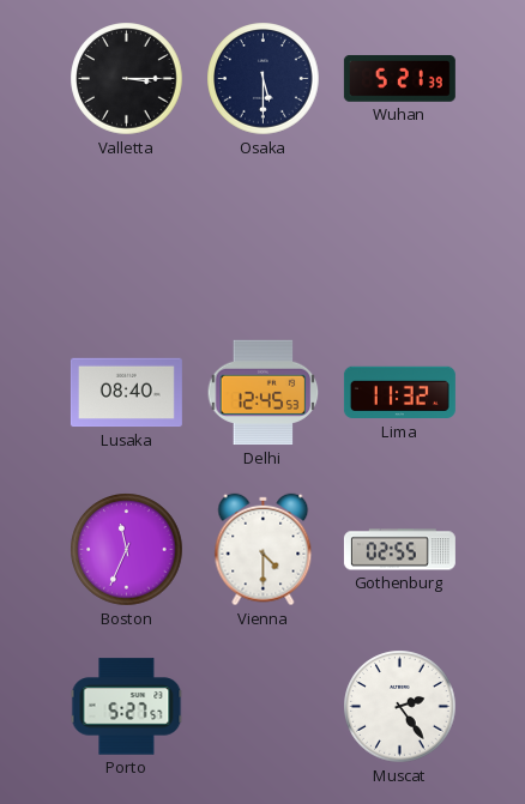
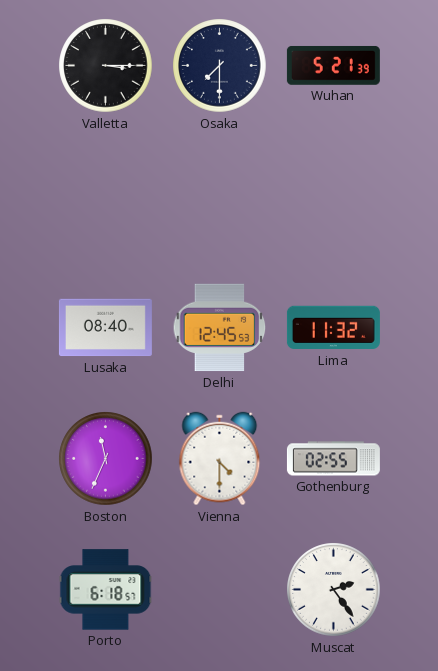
Osaka: 5:30 -> 7:30
Porto: 5:27 -> 6:18
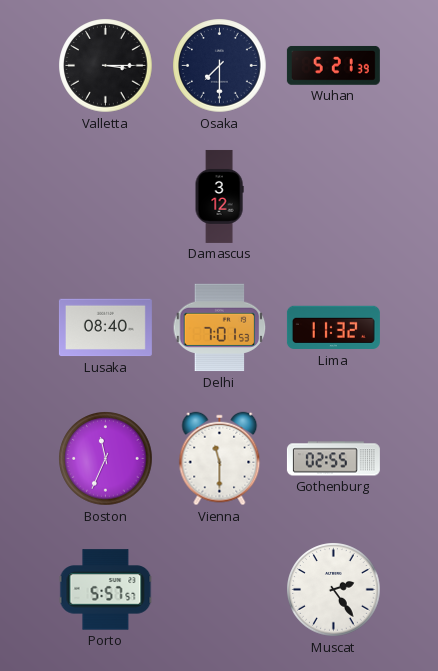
Damascus: none -> 3:12
Delhi: 12:45 -> 7:01
Vienna: 4:30 -> 11:30
Porto: 6:18 -> 5:57
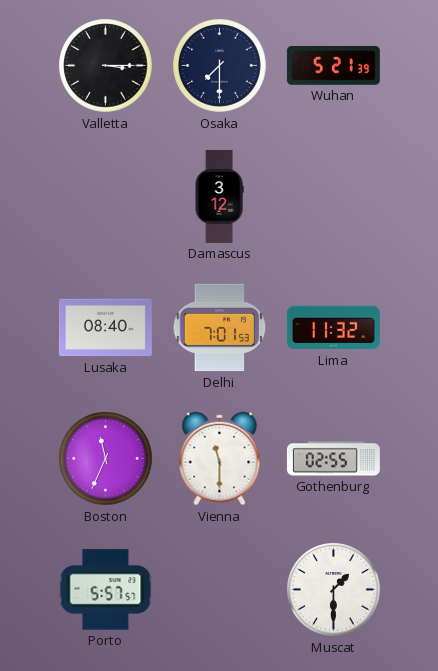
Muscat: 2:24 -> 1:30
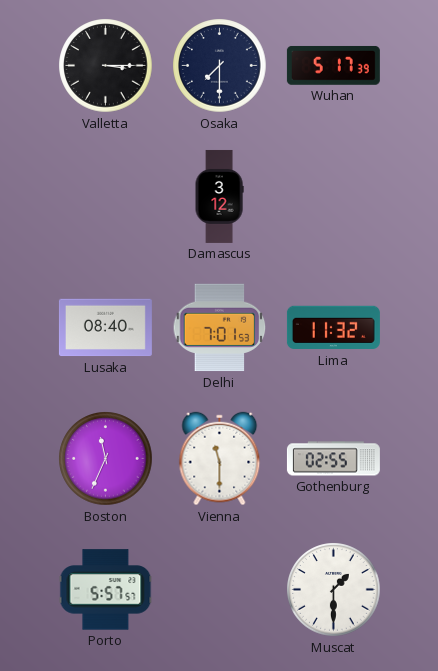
Wuhan: 5:21 -> 5:17
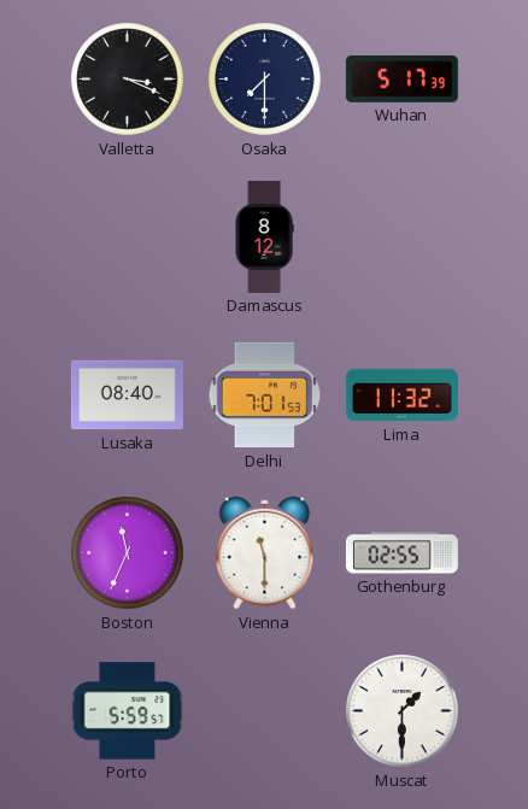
Valletta: 3:15 -> 3:19
Damascus: 3:12 -> 8:12
Porto: 5:57 -> 5:59
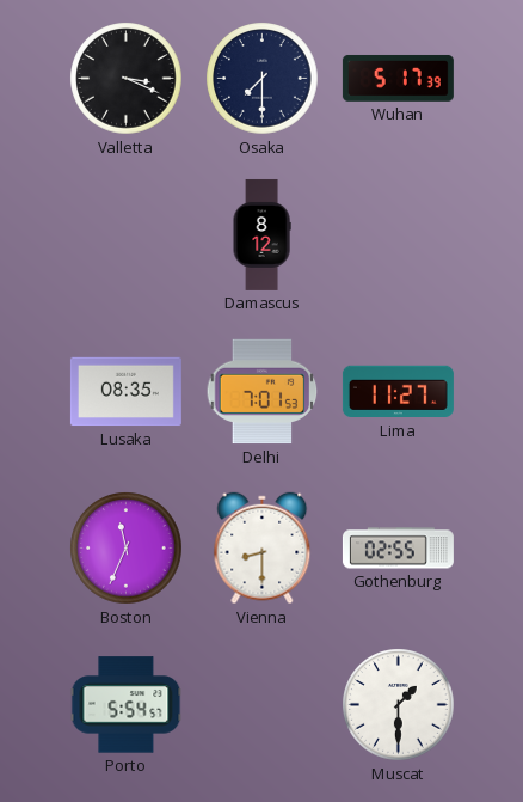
Lusaka: 08:40 -> 08:35
Lima: 11:32 -> 11:27
Vienna: 11:30 -> 8:30
Porto: 5:59 -> 5:54
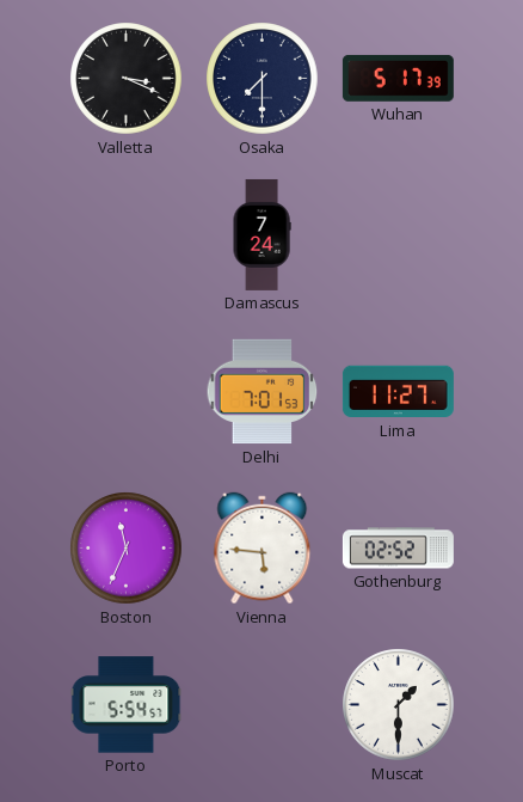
Damascus: 8:12 -> 7:24
Lusaka: 08:35 -> none
Vienna: 8:30 -> 5:46
Gothenburg: 02:55 -> 02:52
